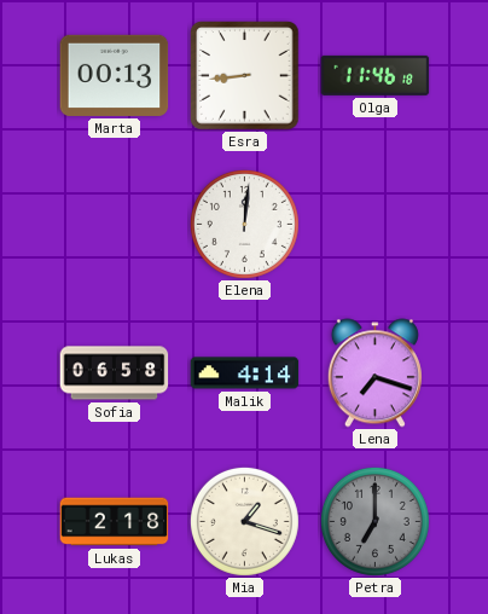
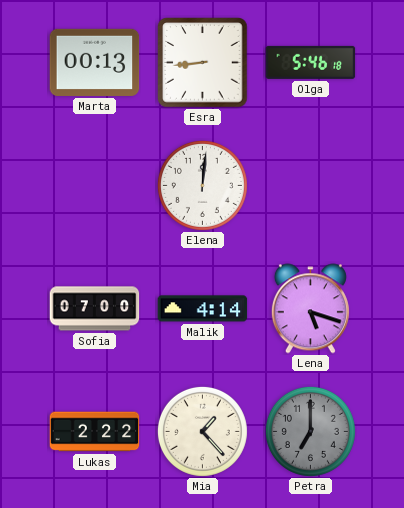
Olga: 11:46 -> 5:46
Sofia: 06:58 -> 07:00
Lena: 7:18 -> 5:18
Lukas: 2:18 -> 2:22
Mia: 1:18 -> 1:23
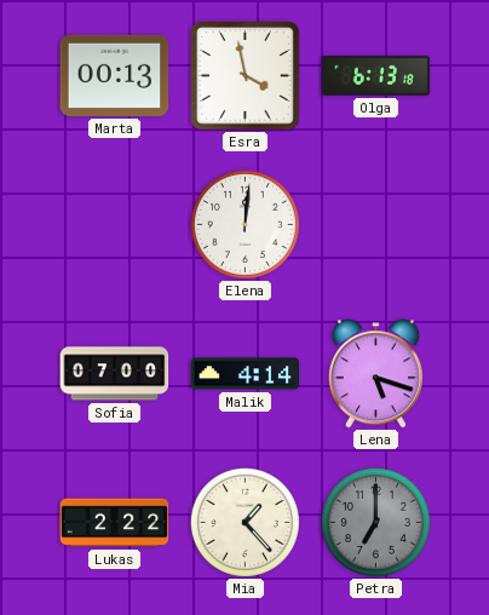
Esra: 8:44 -> 3:58
Olga: 5:46 -> 6:13
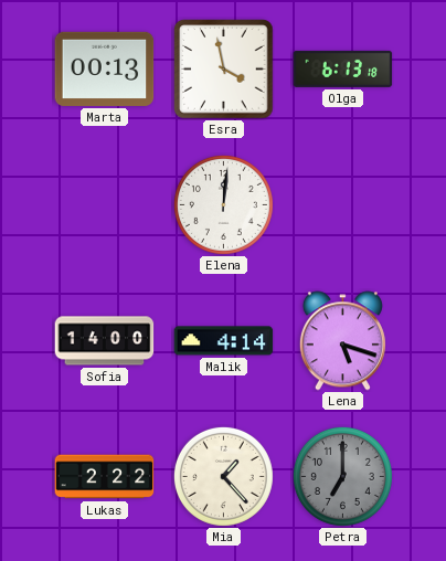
Sofia: 07:00 -> 14:00
